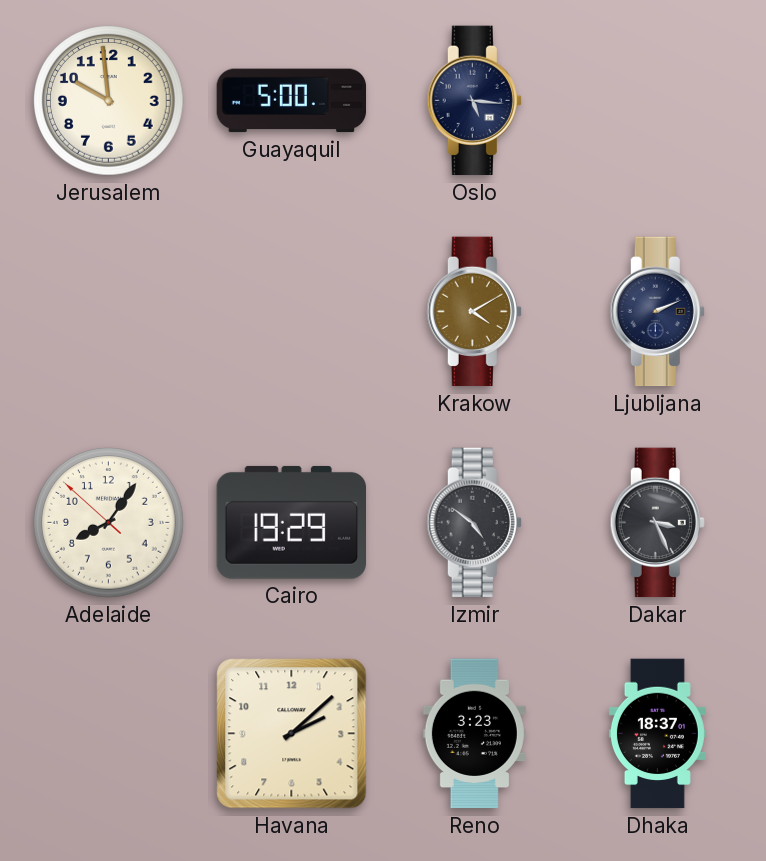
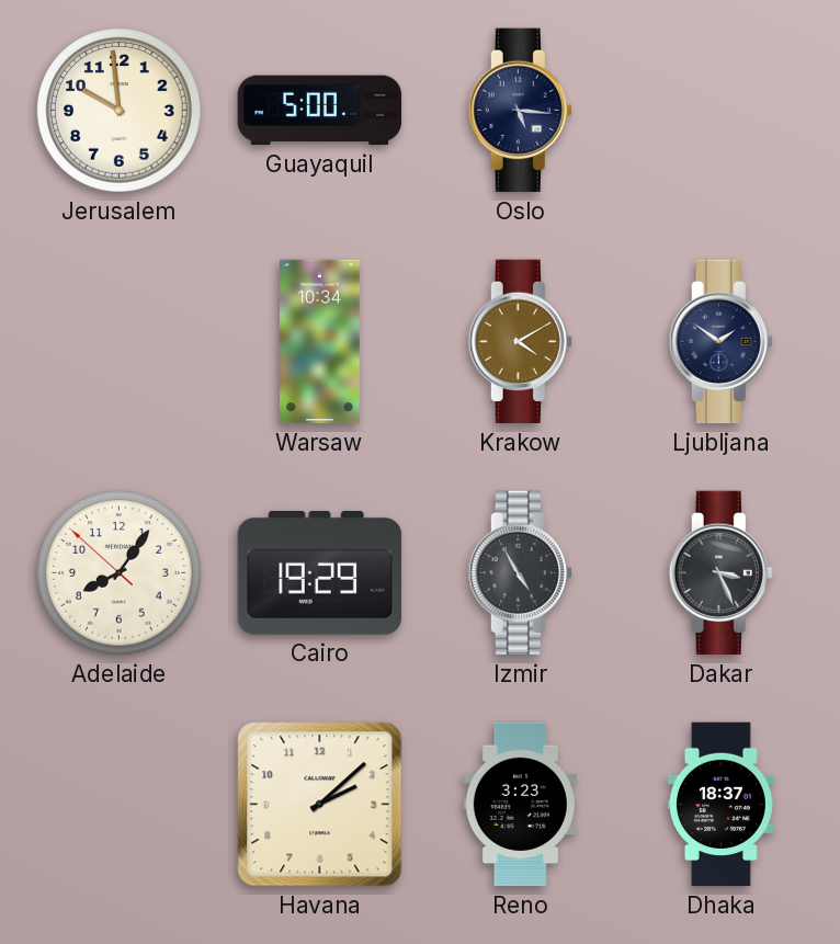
Warsaw: none -> 10:34
Ljubljana: 2:11 -> 1:51
Izmir: 4:51 -> 4:55
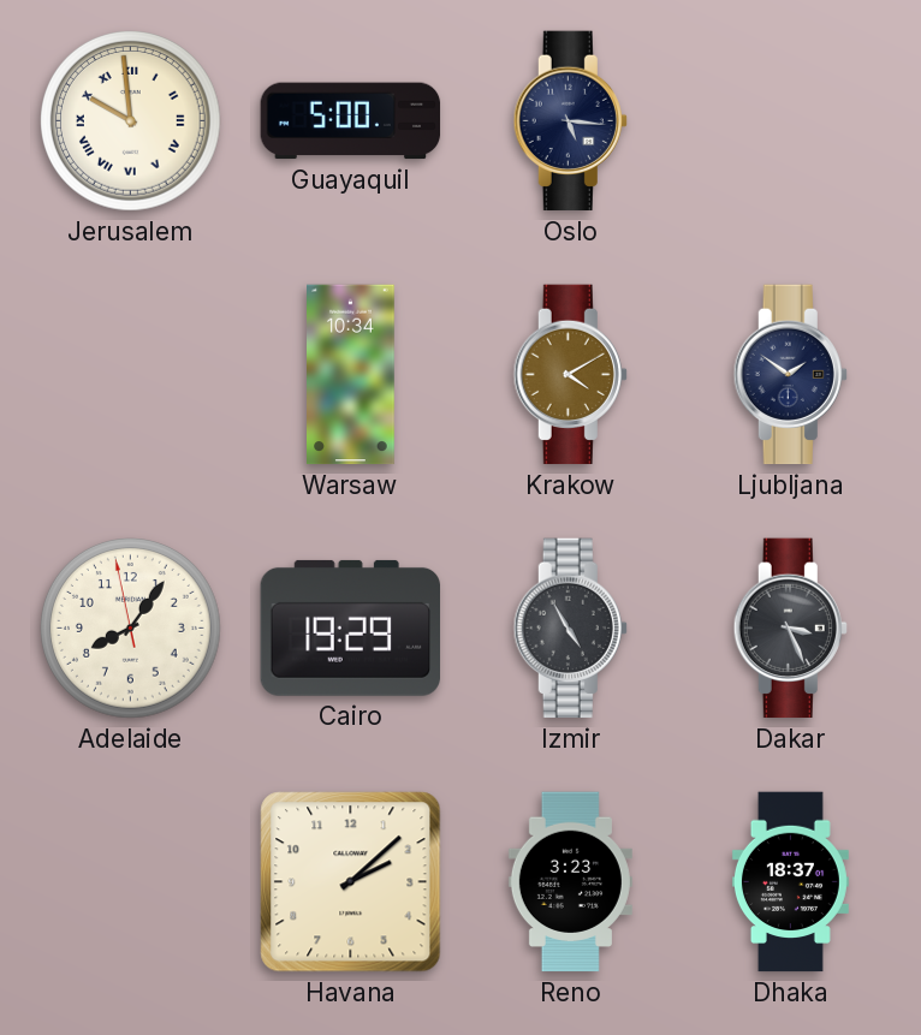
Jerusalem numerals: Arabic -> Roman
Adelaide: 8:05:52 -> 8:05:58
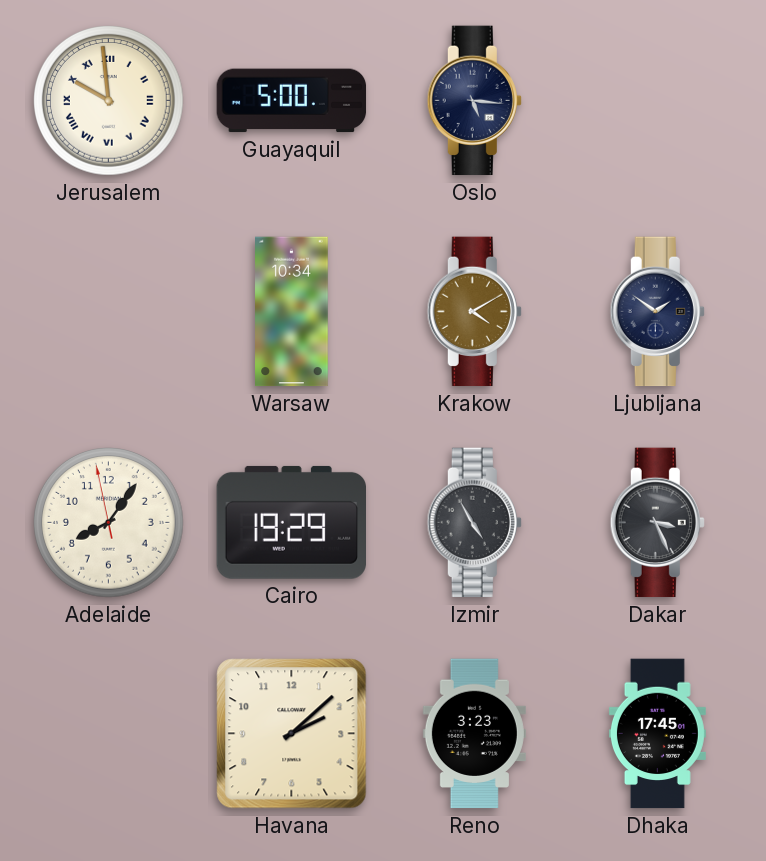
Dhaka: 18:37 -> 17:45
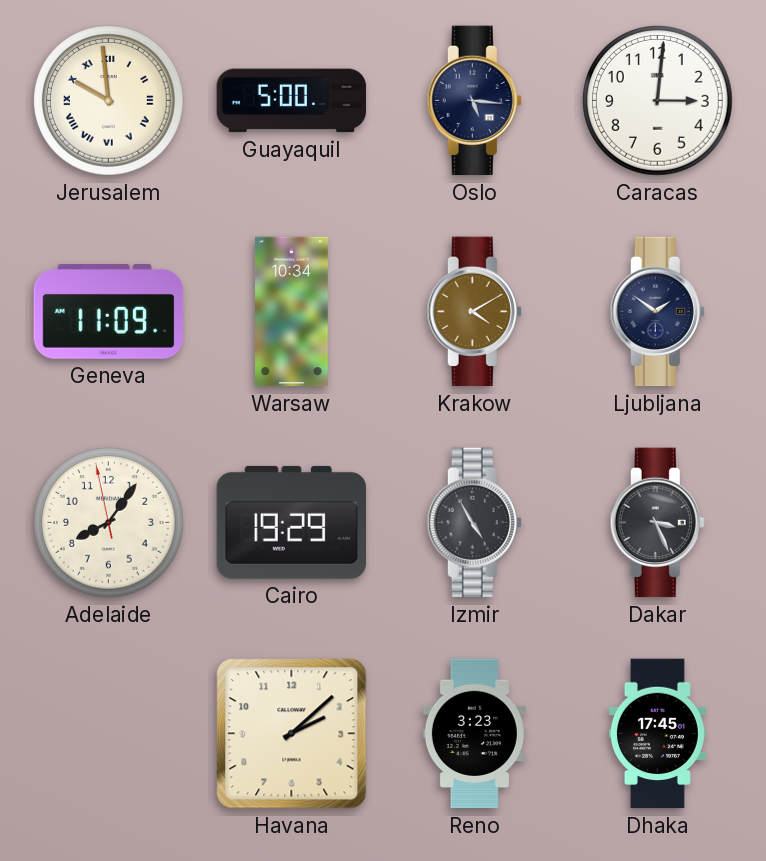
Caracas: none -> 3:01
Geneva: none -> 11:09
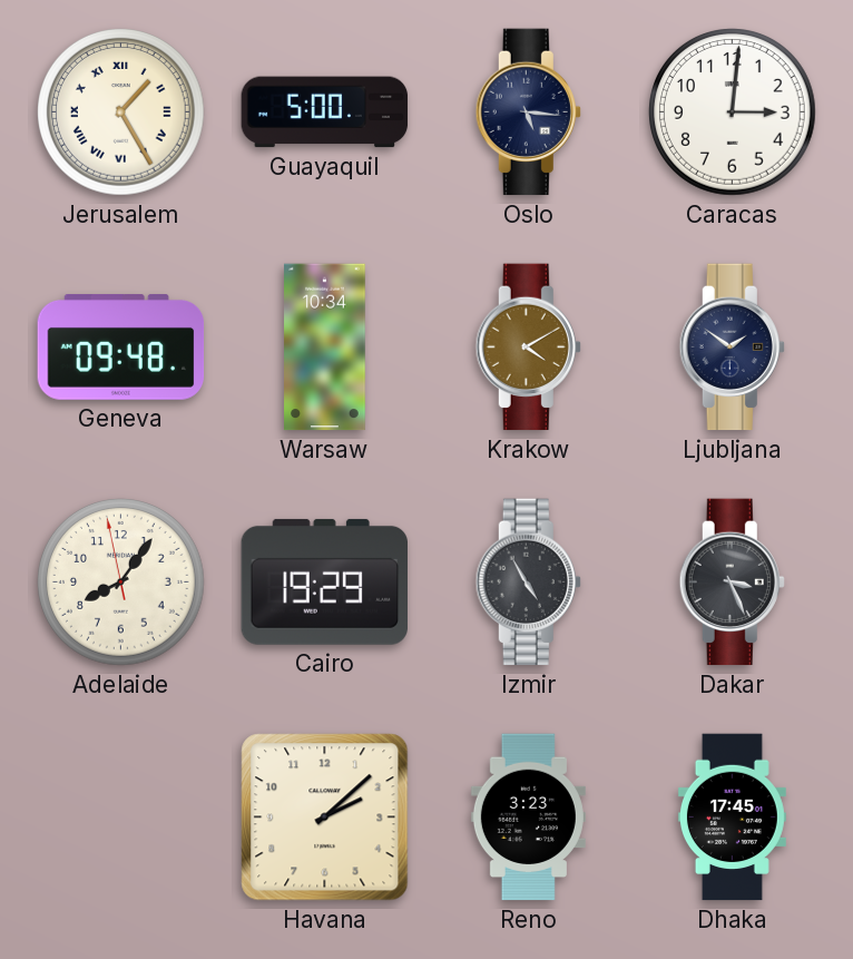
Jerusalem: 9:59 -> 1:25
Geneva: 11:09 -> 09:48
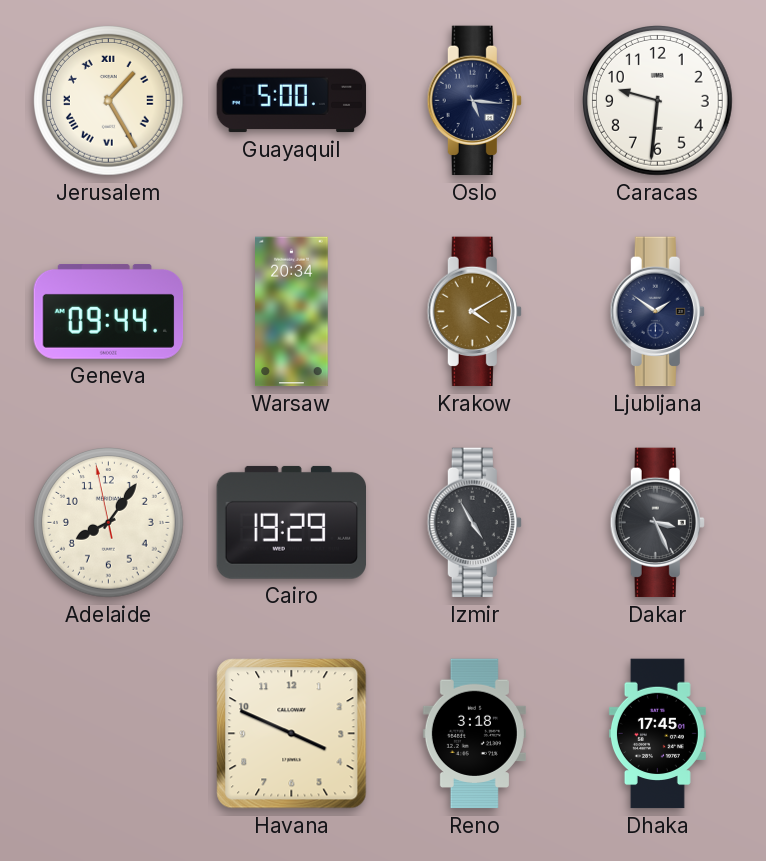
Caracas: 3:01 -> 9:31
Geneva: 09:48 -> 09:44
Warsaw: 10:34 -> 20:34
Havana: 2:08 -> 3:49
Reno: 3:23 -> 3:18
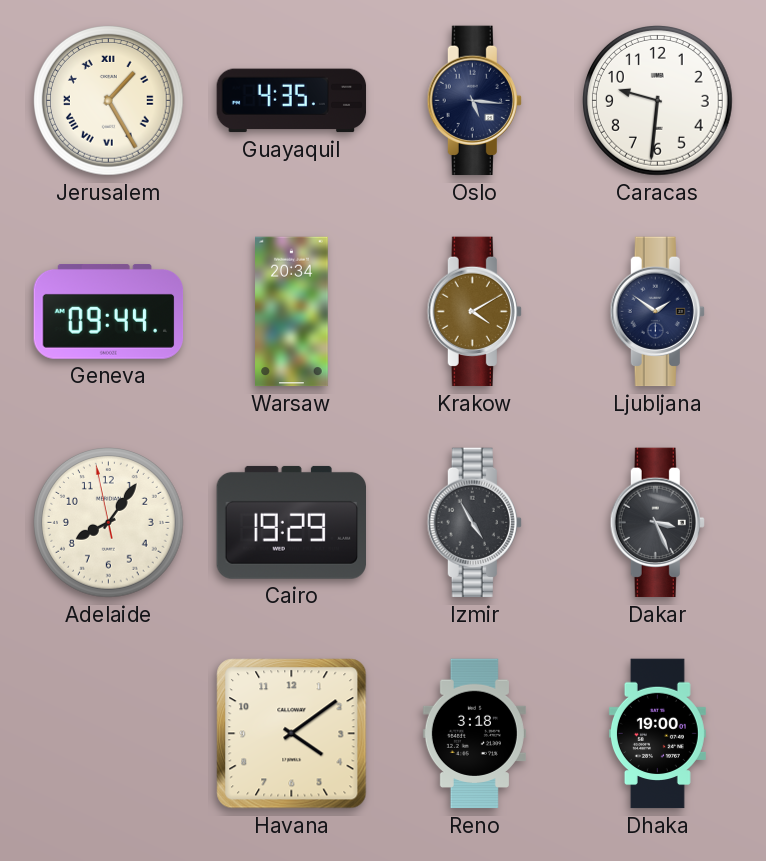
Guayaquil: 5:00 -> 4:35
Havana: 3:49 -> 4:09
Dhaka: 17:45 -> 19:00
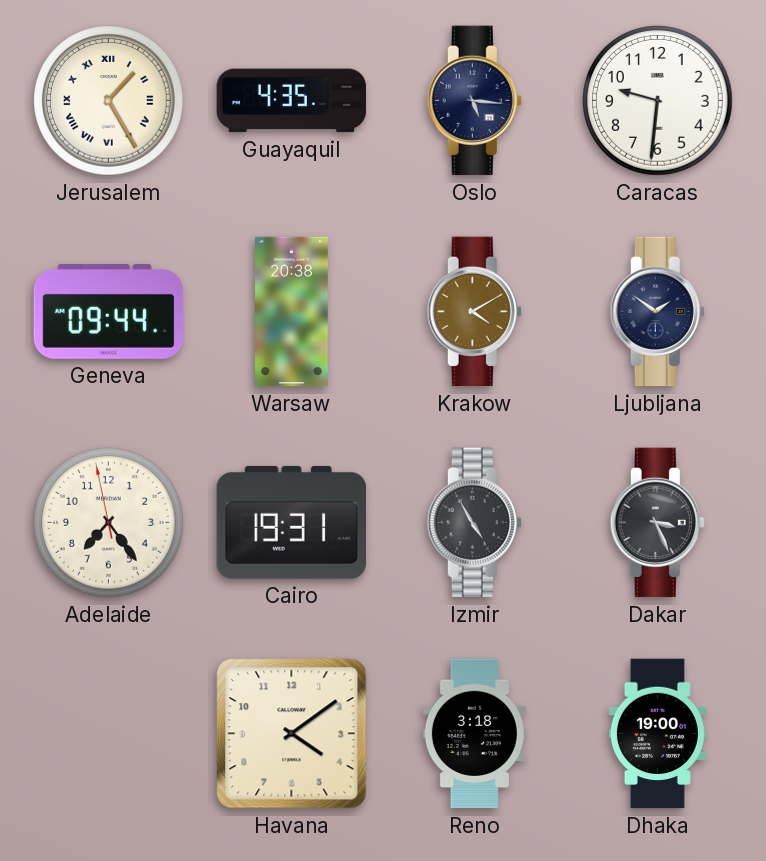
Warsaw: 20:34 -> 20:38
Adelaide: 8:05 -> 7:23
Cairo: 19:29 -> 19:31
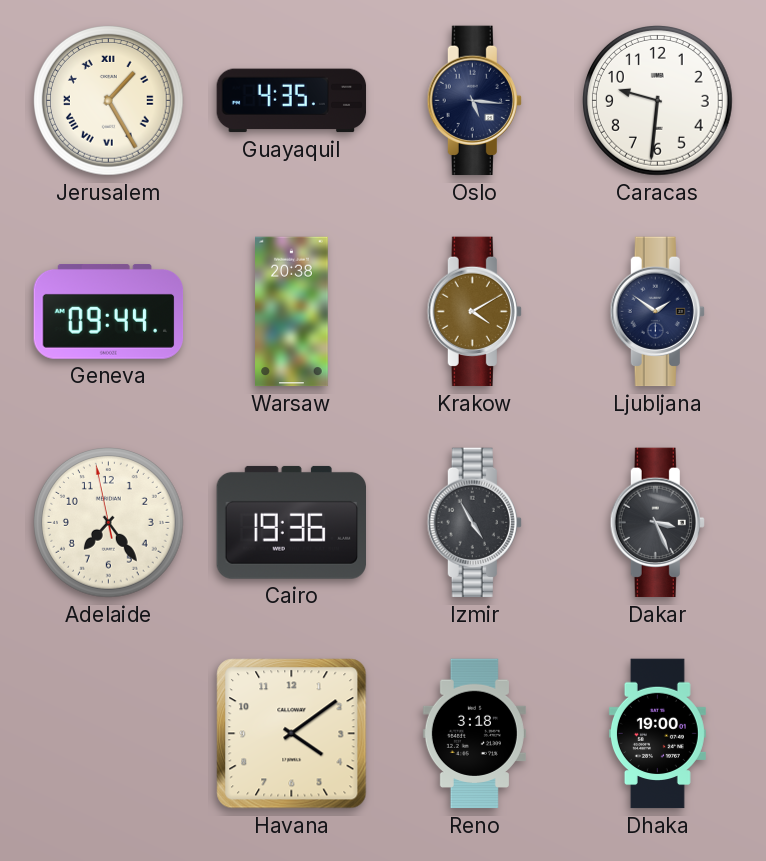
Cairo: 19:31 -> 19:36
